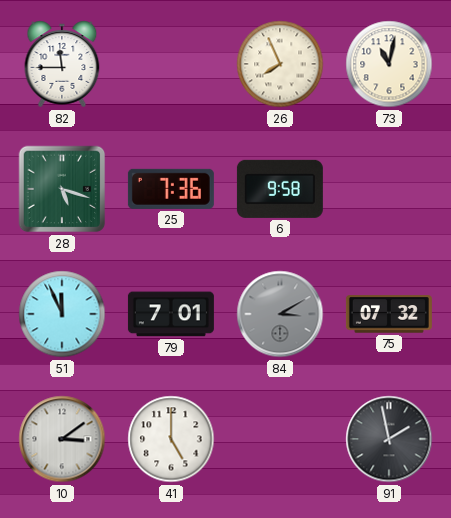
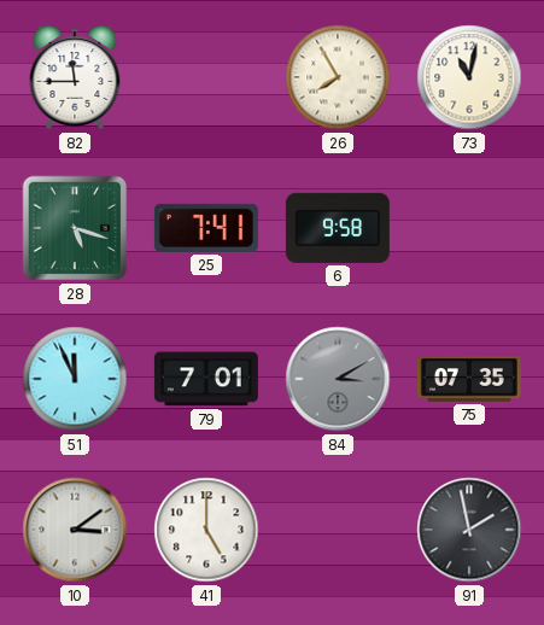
26: 7:56 -> 7:55
25: 7:36 -> 7:41
75: 07:32 -> 07:35
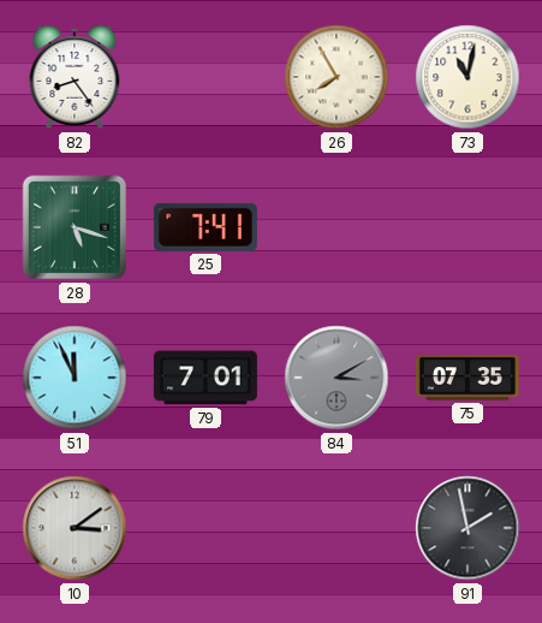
82: 11:45 -> 8:24
6: 9:58 -> none
41: 5:00 -> none
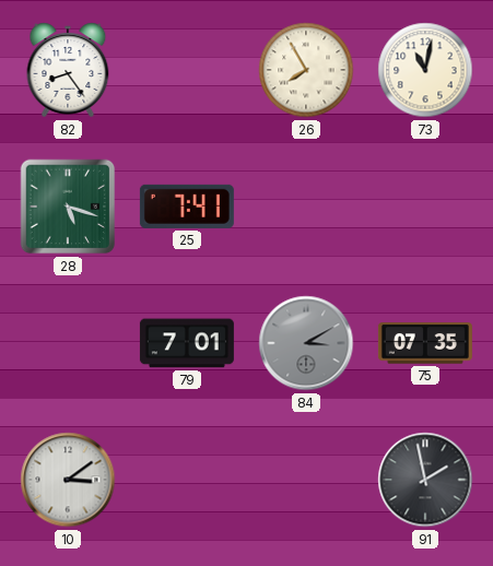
51: 11:56 -> none
